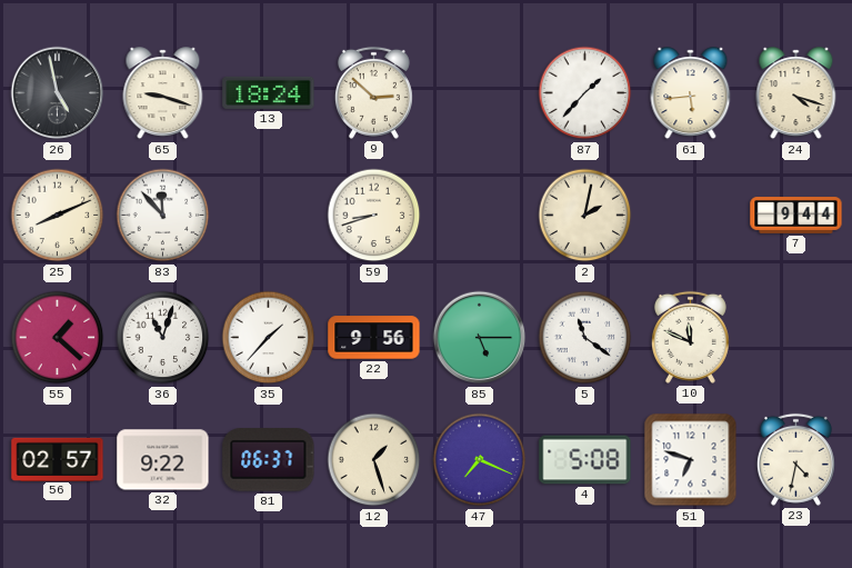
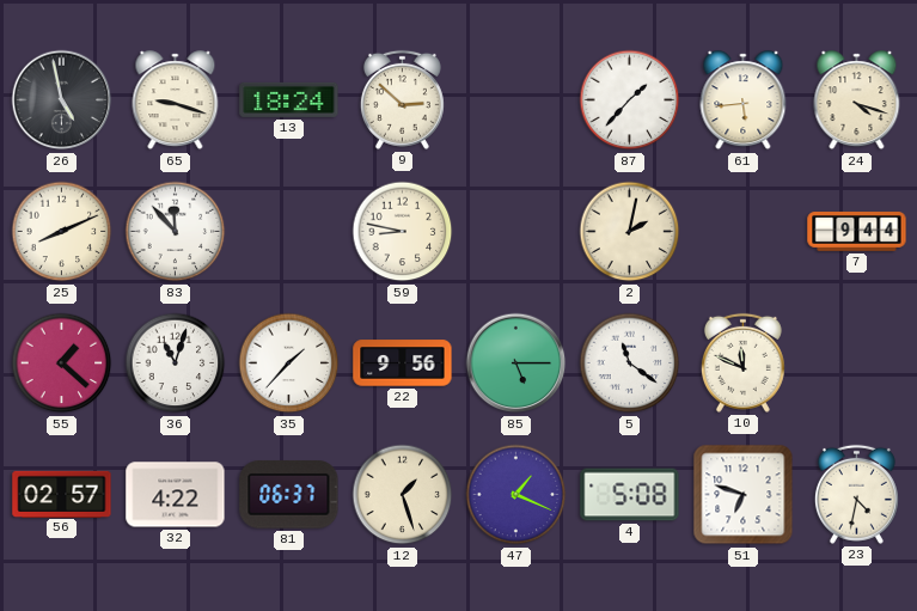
59: 8:42 -> 8:47
32: 9:22 -> 4:22
47: 7:19 -> 1:19
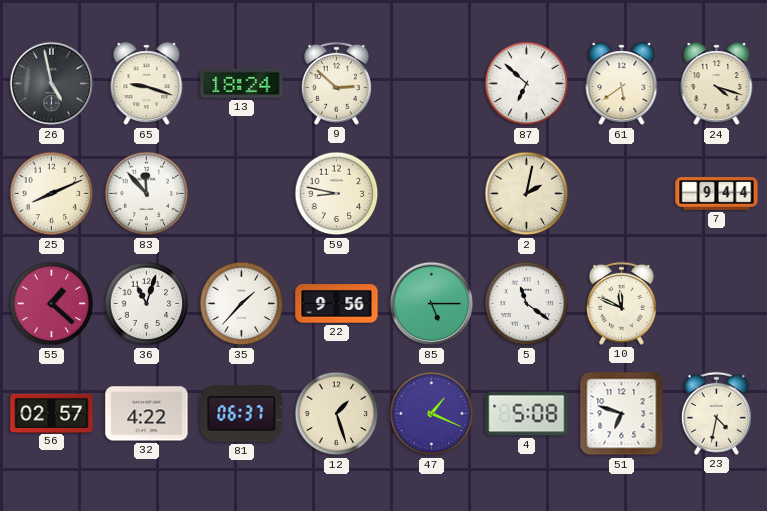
87: 1:37 -> 6:52
61: 5:44 -> 5:39
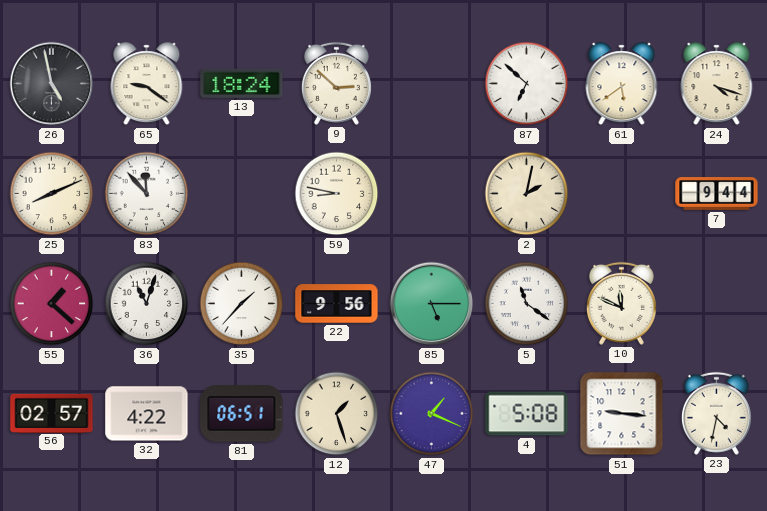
65: 9:18 -> 9:21
81: 06:37 -> 06:51
51: 6:48 -> 9:16
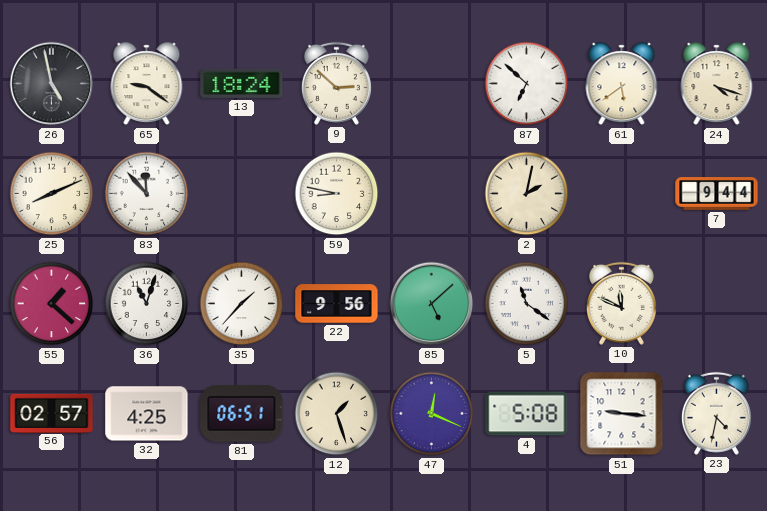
85: 5:15 -> 5:08
32: 4:22 -> 4:25
47: 1:19 -> 12:19
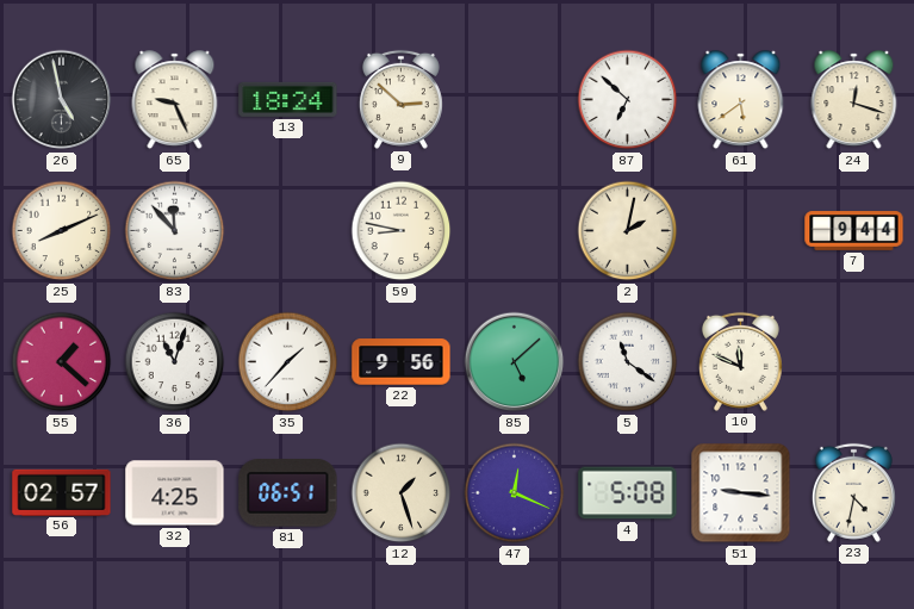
65: 9:21 -> 9:26
24: 4:18 -> 12:18
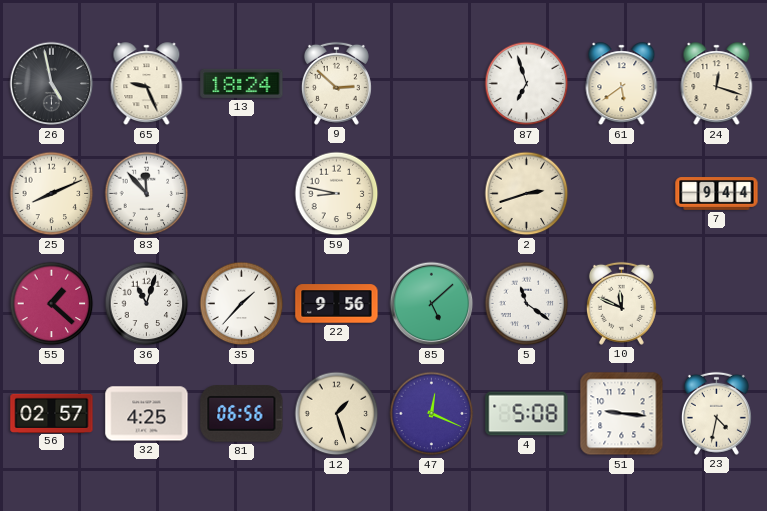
87: 6:52 -> 6:57
2: 2:02 -> 2:42
81: 06:51 -> 06:56
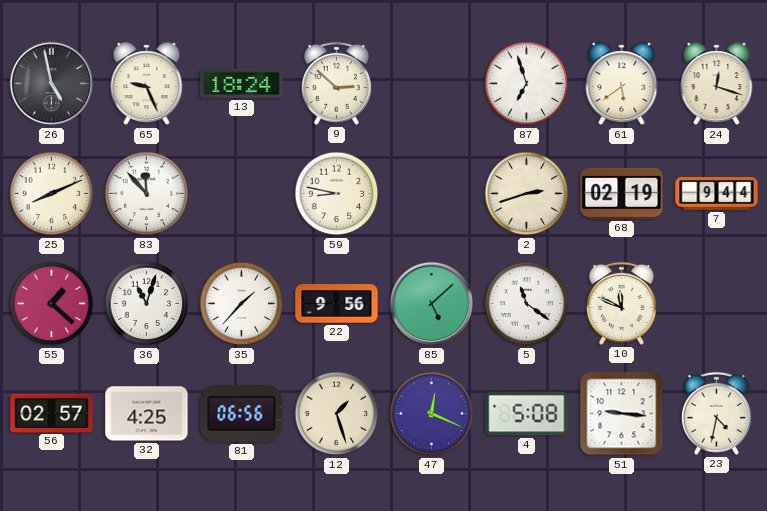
68: none -> 02:19
